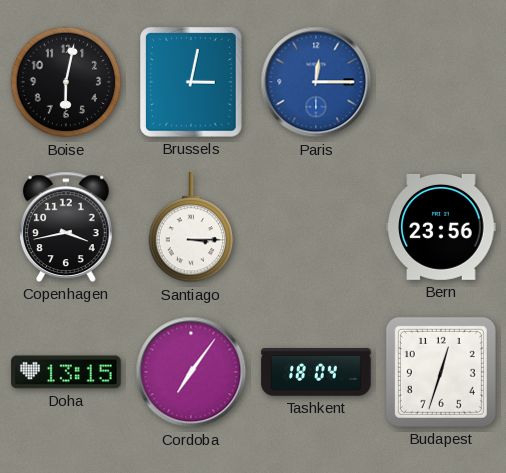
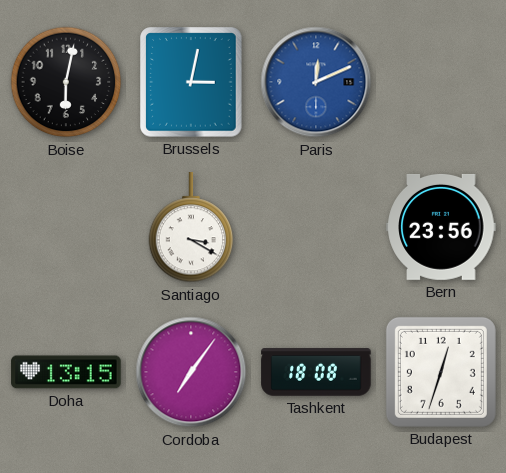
Paris: 12:15 -> 12:11
Copenhagen: 3:43 -> none
Santiago: 3:15 -> 3:20
Tashkent: 18:04 -> 18:08
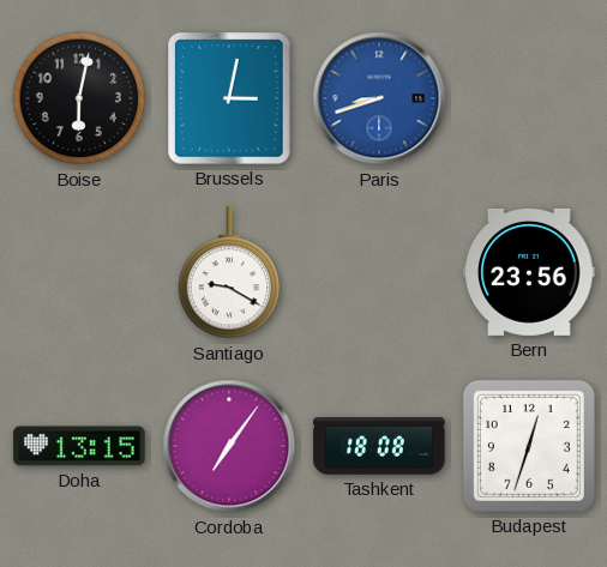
Paris: 12:11 -> 8:42
Santiago: 3:20 -> 9:20
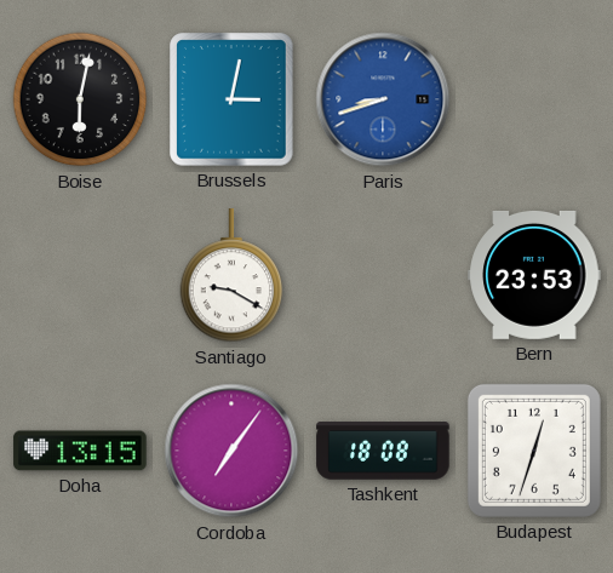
Bern: 23:56 -> 23:53
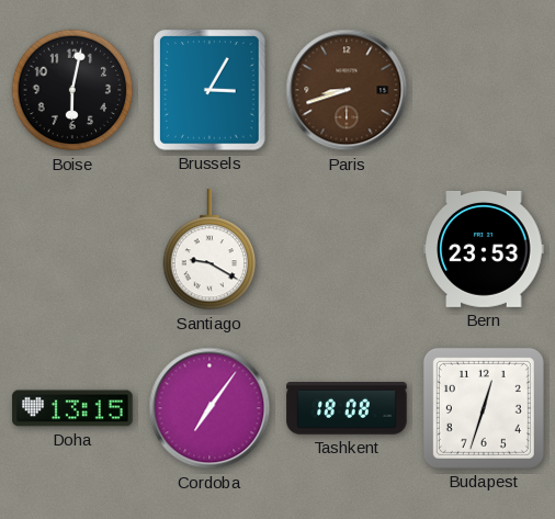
Brussels: 3:02 -> 3:05
Paris dial: blue -> brown
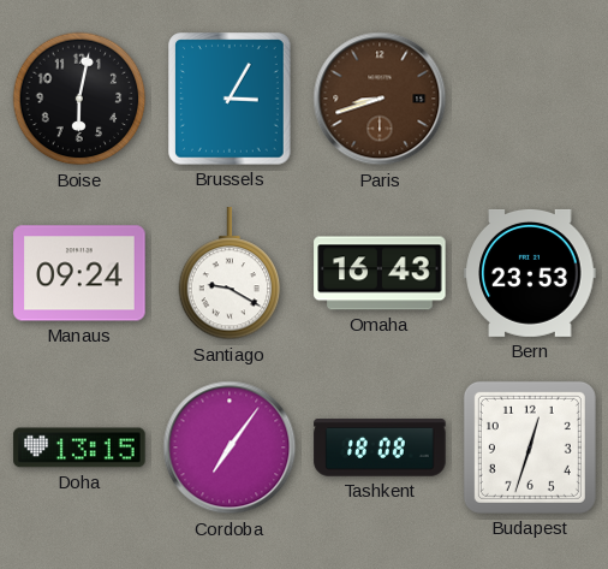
Manaus: none -> 09:24
Omaha: none -> 16:43
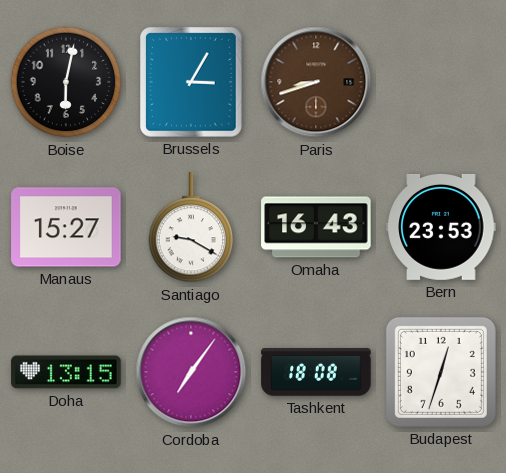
Manaus: 09:24 -> 15:27
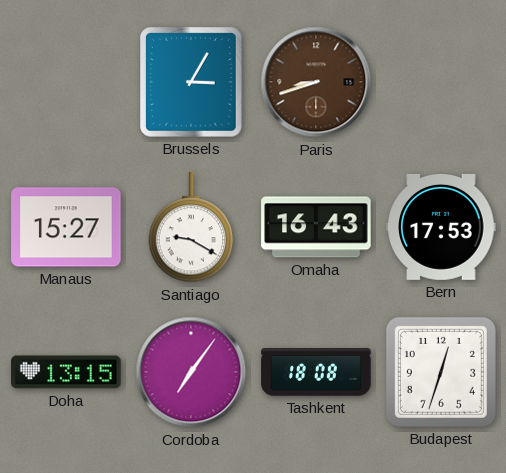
Boise: 6:02 -> none
Bern: 23:53 -> 17:53
